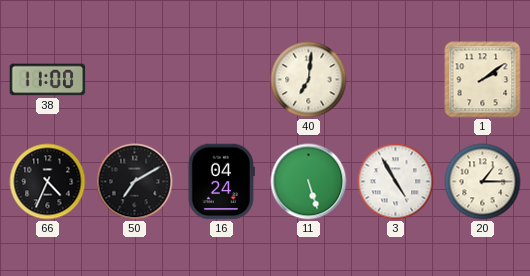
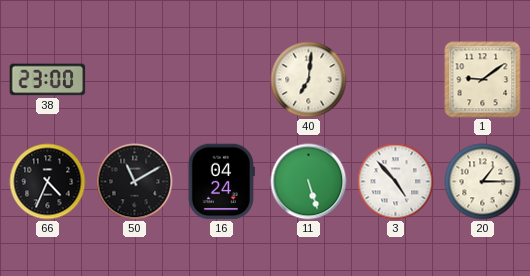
38: 11:00 -> 23:00
1: 2:09 -> 9:09
50: 7:10 -> 11:10
3: 4:55 -> 4:53
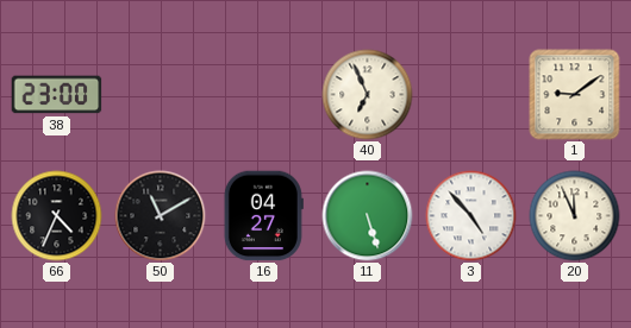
40: 7:01 -> 6:56
16: 04:24 -> 04:27
20: 1:15 -> 11:56
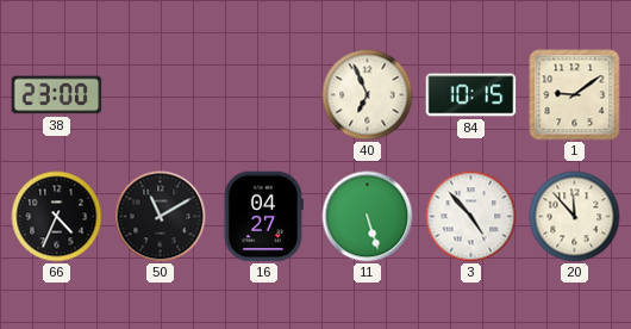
84: none -> 10:15
20: 11:56 -> 11:53
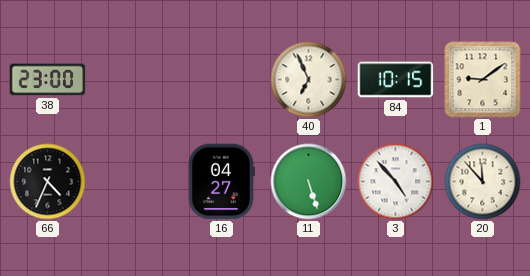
50: 11:10 -> none
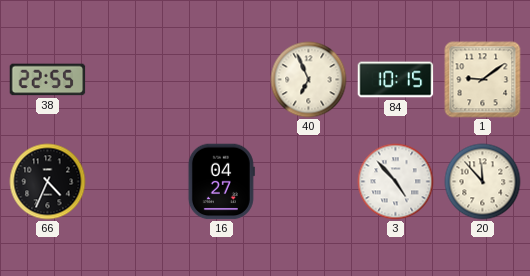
38: 23:00 -> 22:55
11: 5:27 -> none
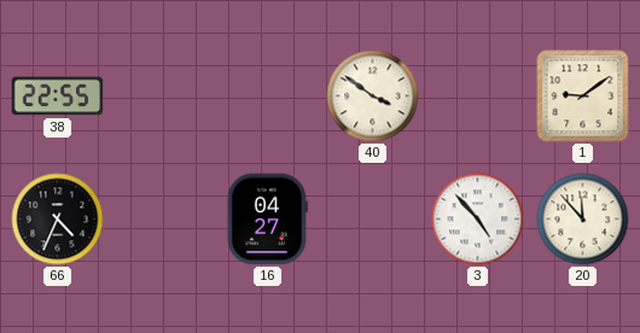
40: 6:56 -> 3:51
84: 10:15 -> none
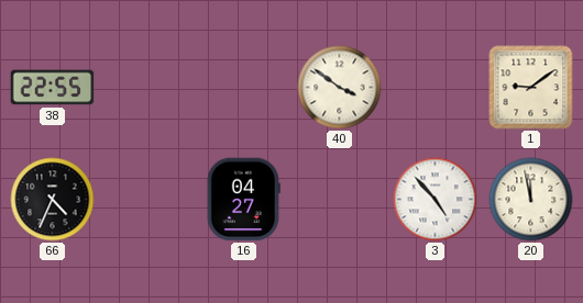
20: 11:53 -> 11:58
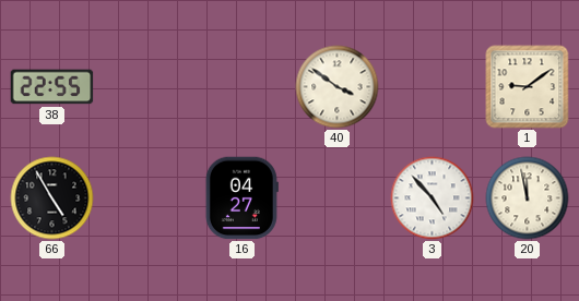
66: 4:34 -> 4:55
